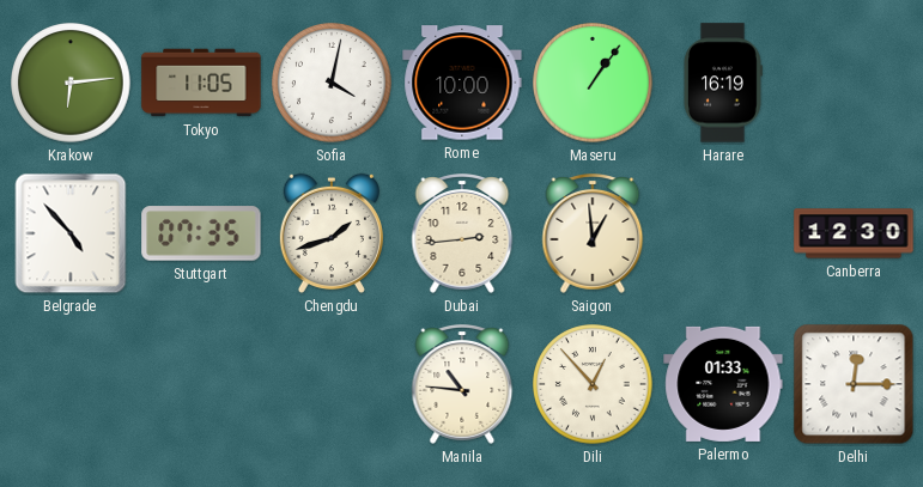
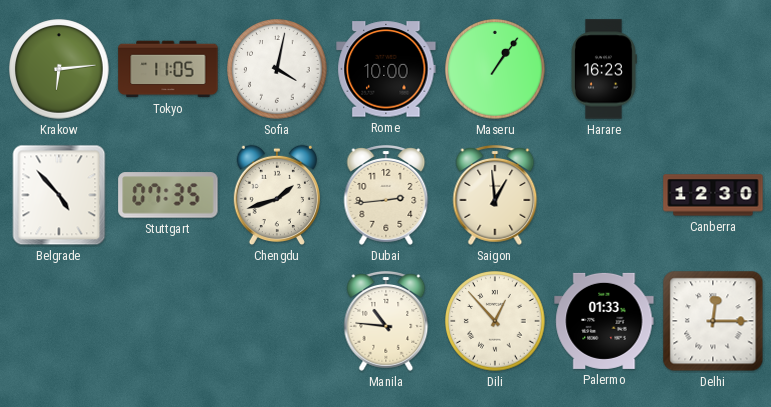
Harare: 16:19 -> 16:23
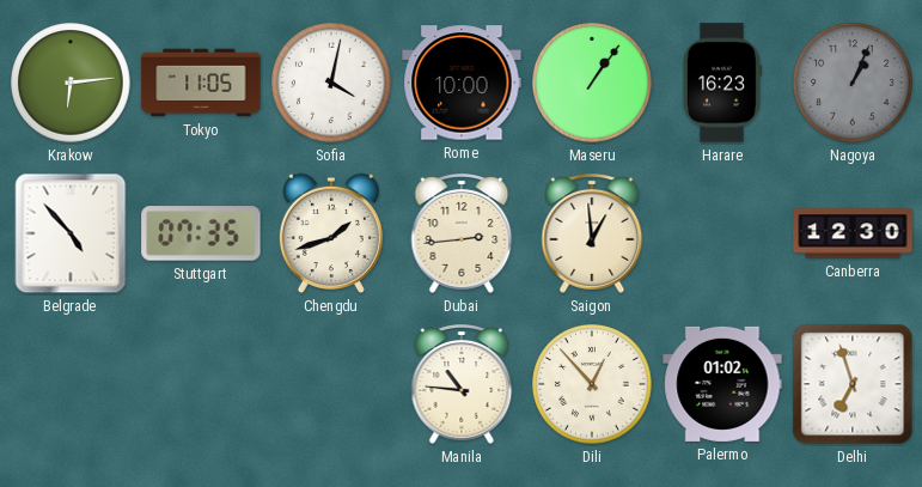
Nagoya: none -> 1:04
Palermo: 01:33 -> 01:02
Delhi: 12:15 -> 6:57
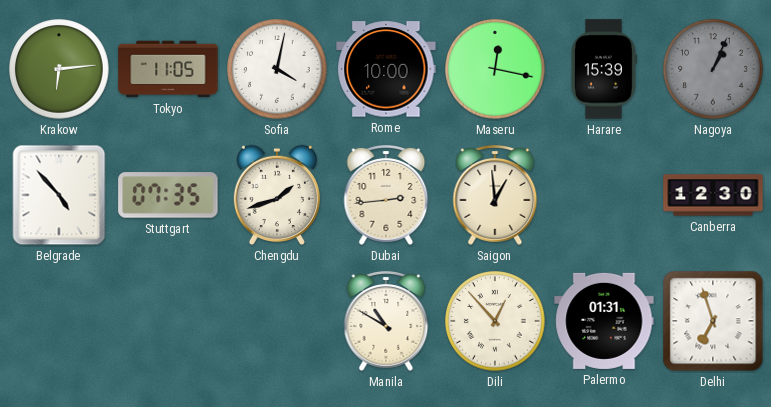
Maseru: 1:06 -> 12:17
Harare: 16:23 -> 15:39
Manila: 10:46 -> 10:50
Palermo: 01:02 -> 01:31
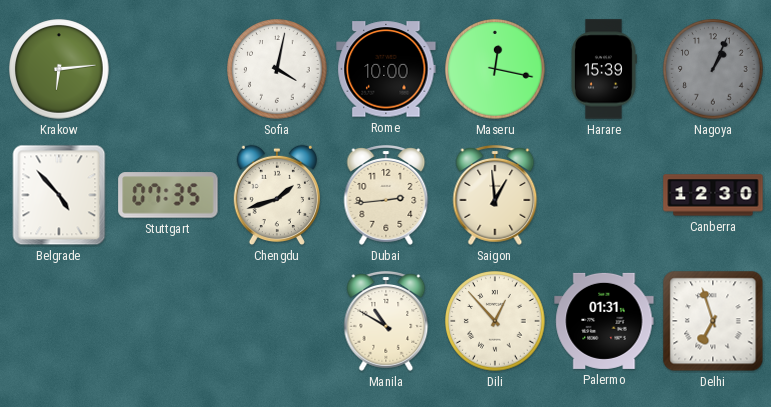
Tokyo: 11:05 -> none
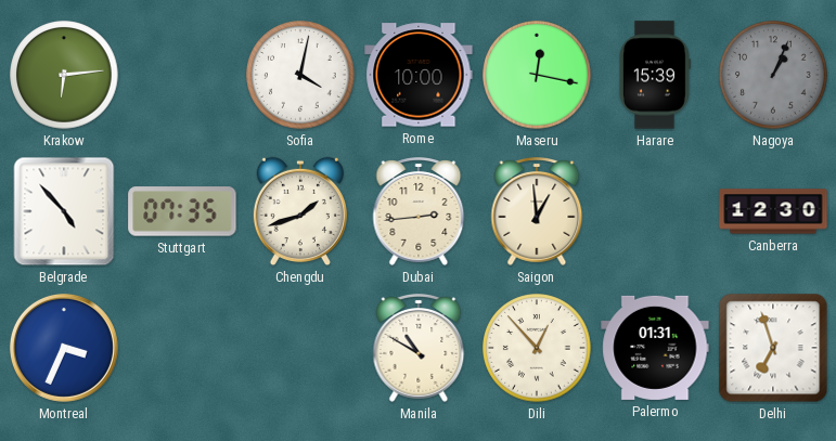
Montreal: none -> 3:34
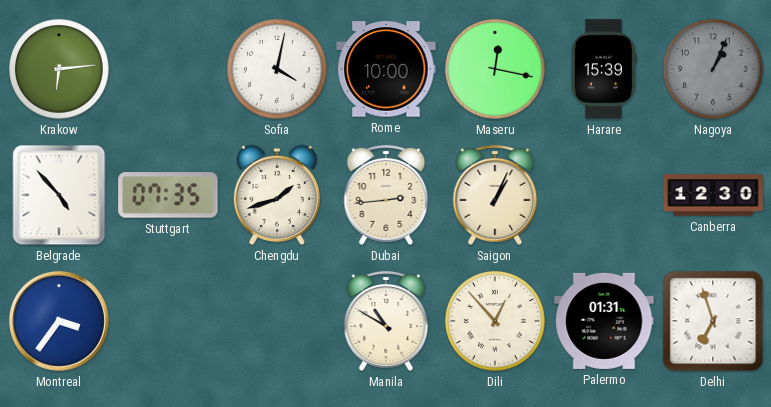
Saigon: 12:59 -> 1:04
Montreal: 3:34 -> 3:36
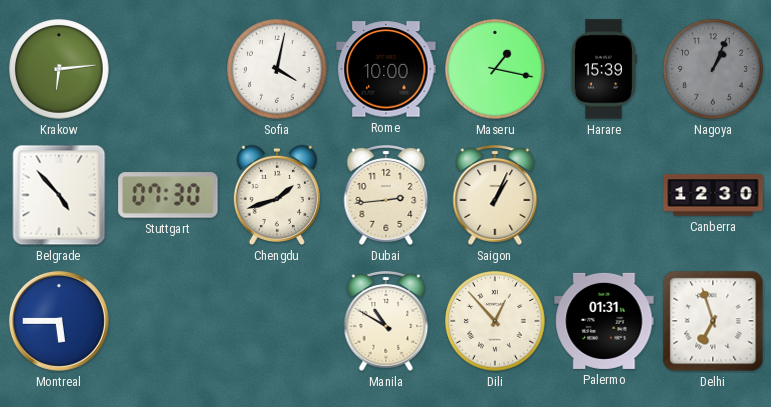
Maseru: 12:17 -> 1:17
Stuttgart: 07:35 -> 07:30
Montreal: 3:36 -> 5:45
